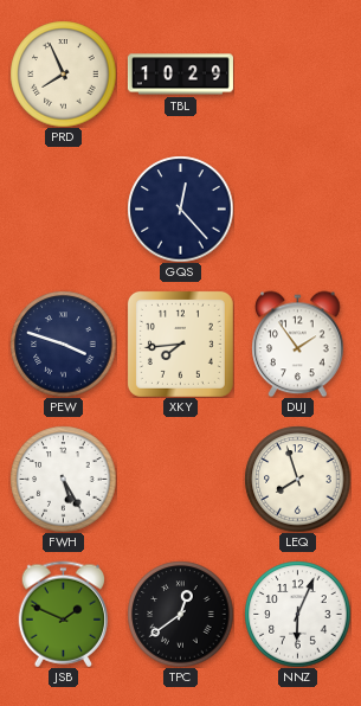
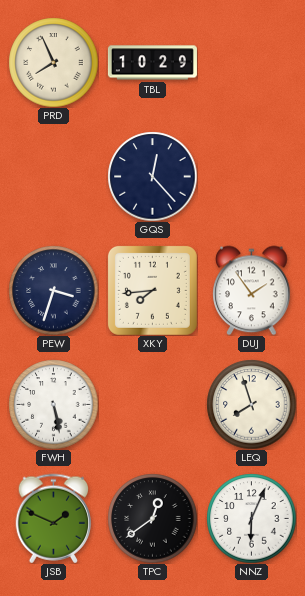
PEW: 3:48 -> 3:33
FWH: 5:25 -> 5:28
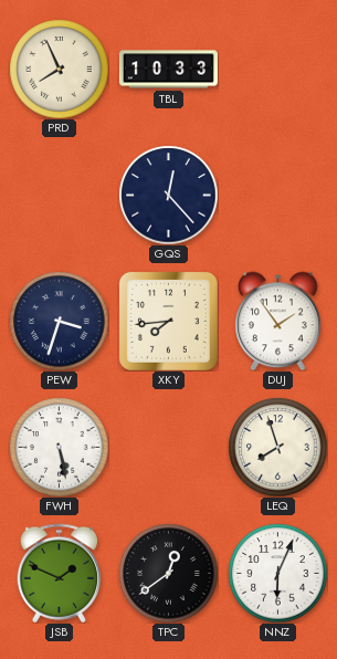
TBL: 10:29 -> 10:33
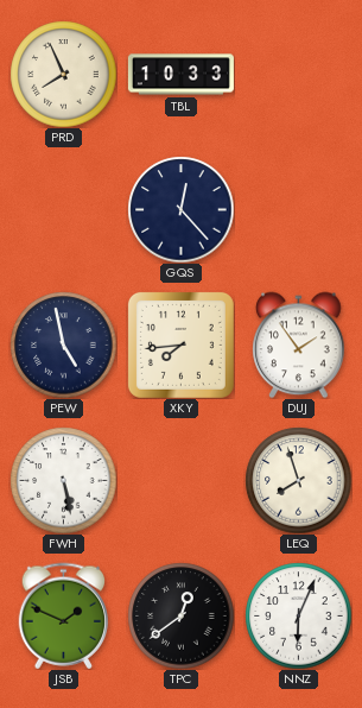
PEW: 3:33 -> 4:58
